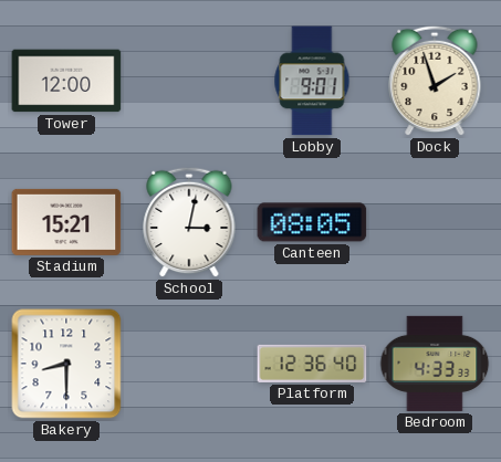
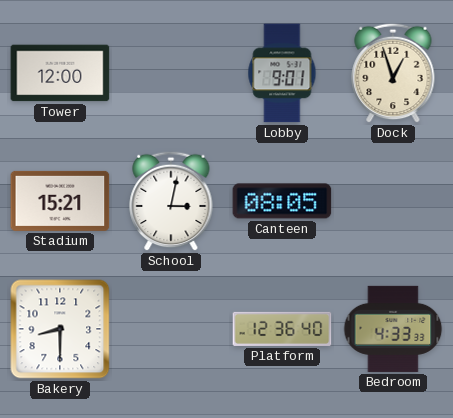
Dock: 1:57 -> 12:57
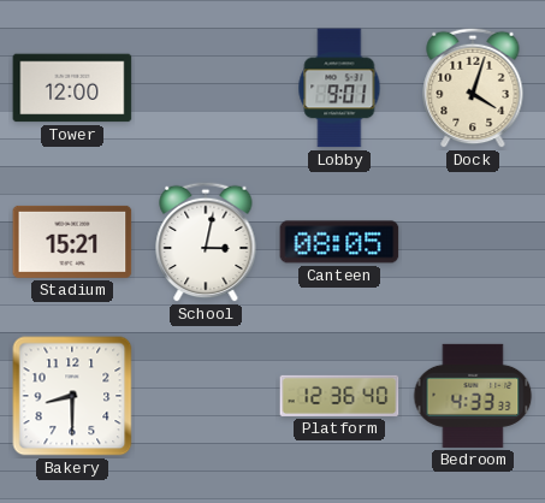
Dock: 12:57 -> 4:03
